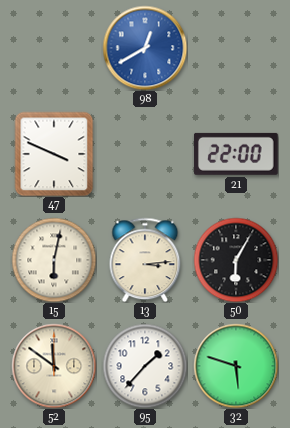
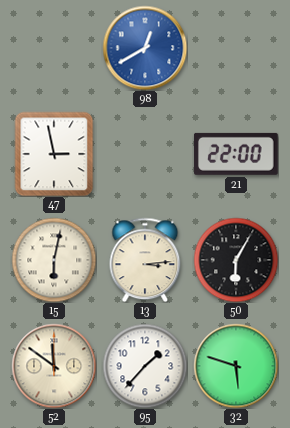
47: 3:49 -> 2:58
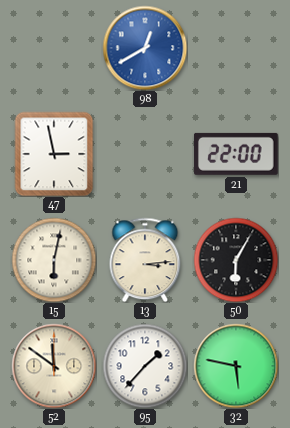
32: 5:48 -> 5:47
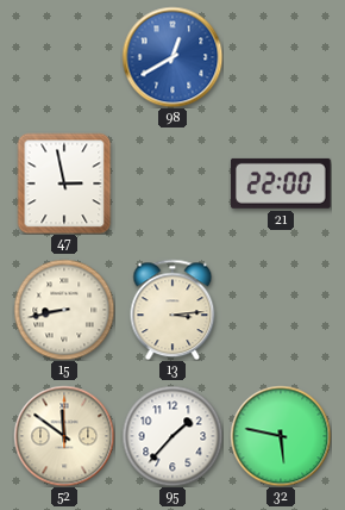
15: 6:02 -> 8:43
50: 6:05 -> none
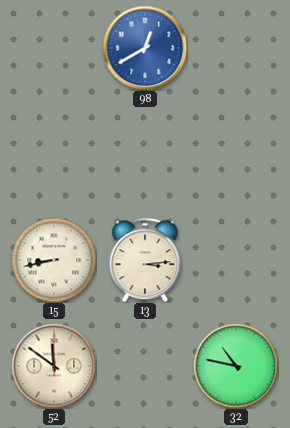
47: 2:58 -> none
21: 22:00 -> none
95: 1:37 -> none
32: 5:47 -> 10:47
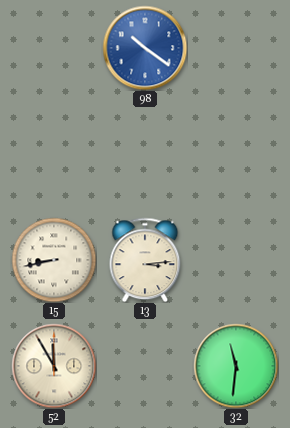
98: 12:40 -> 10:21
52: 11:51 -> 11:55
32: 10:47 -> 11:31
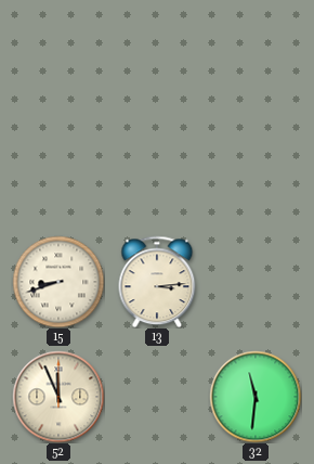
98: 10:21 -> none
15: 8:43 -> 8:42
52: 11:55 -> 11:56
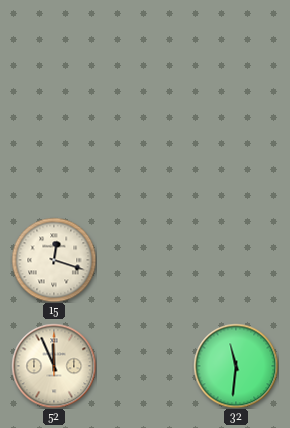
15: 8:42 -> 12:18
13: 3:14 -> none
